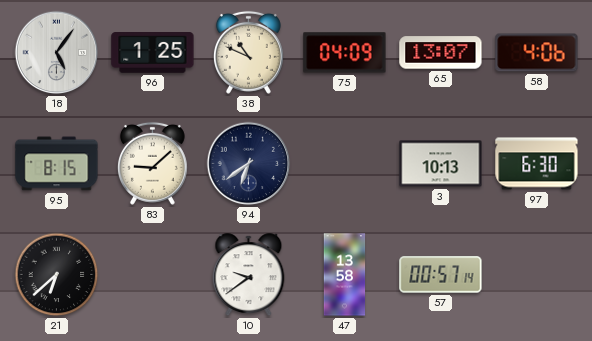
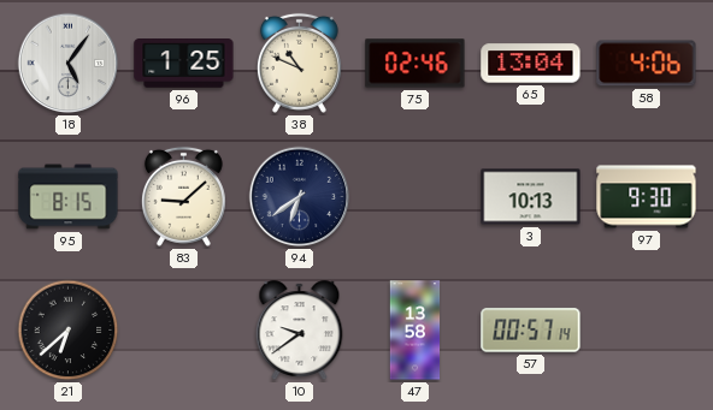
75: 04:09 -> 02:46
65: 13:07 -> 13:04
97: 6:30 -> 9:30
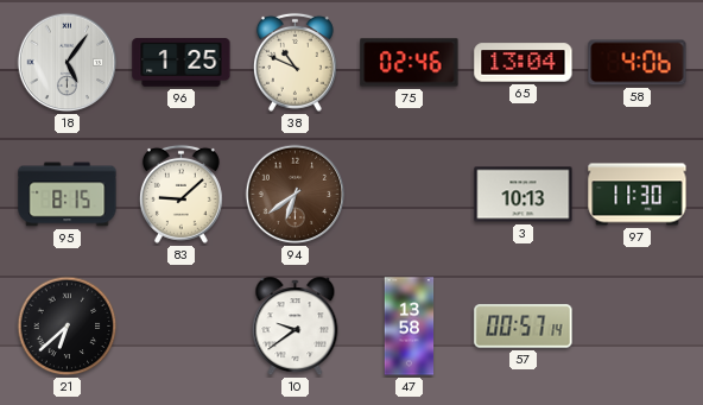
94 dial: navy -> brown
97: 9:30 -> 11:30
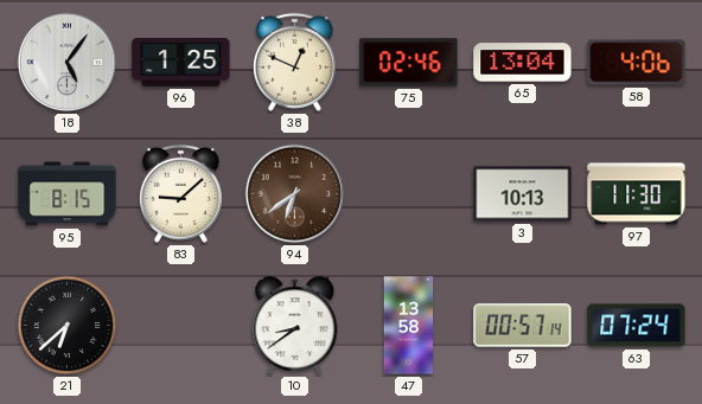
38: 10:49 -> 12:49
10: 9:39 -> 8:39
63: none -> 07:24
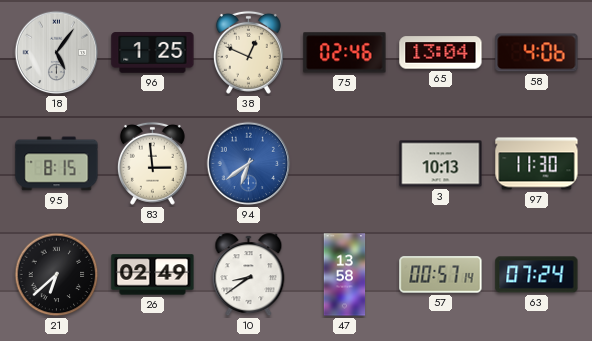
83: 9:08 -> 2:59
94 dial: brown -> blue
26: none -> 02:49
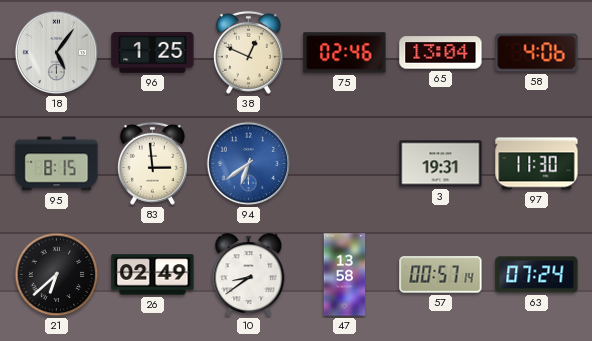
3: 10:13 -> 19:31
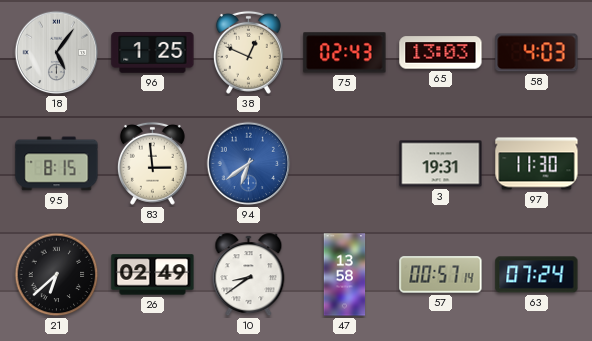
75: 02:46 -> 02:43
65: 13:04 -> 13:03
58: 4:06 -> 4:03
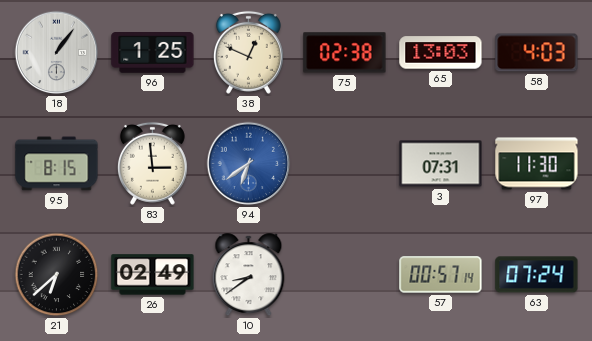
18: 5:06 -> 1:06
75: 02:43 -> 02:38
3: 19:31 -> 07:31
47: 13:58 -> none
